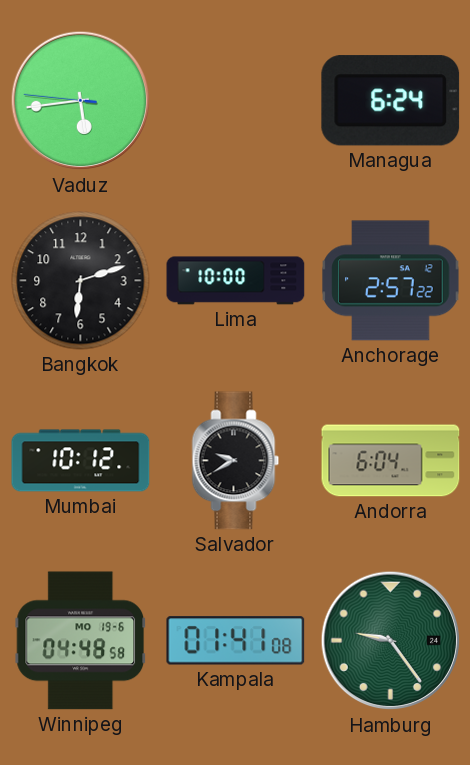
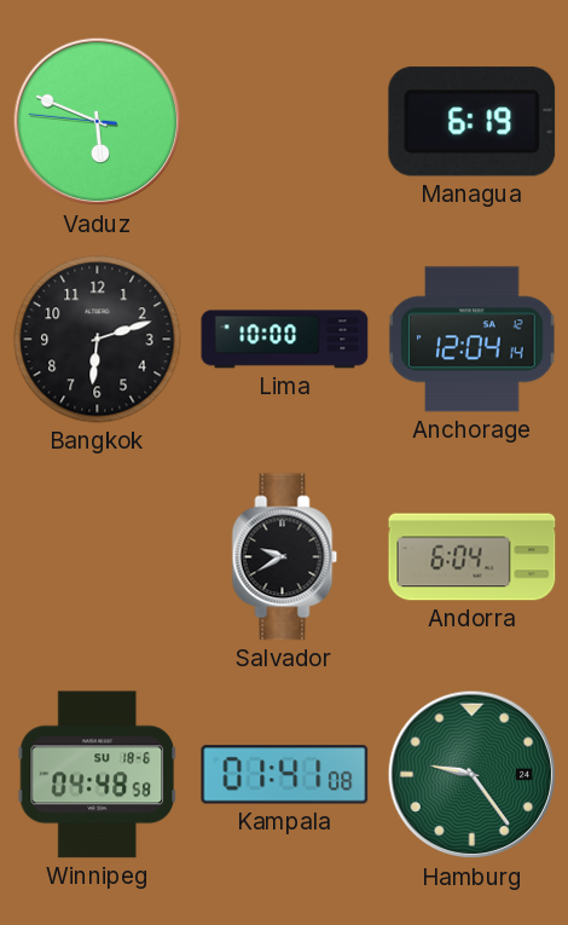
Vaduz: 5:43 -> 5:48
Managua: 6:24 -> 6:19
Anchorage: 2:57 -> 12:04
Mumbai: 10:12 -> none
Winnipeg date: MO 19-6 -> SU 18-6
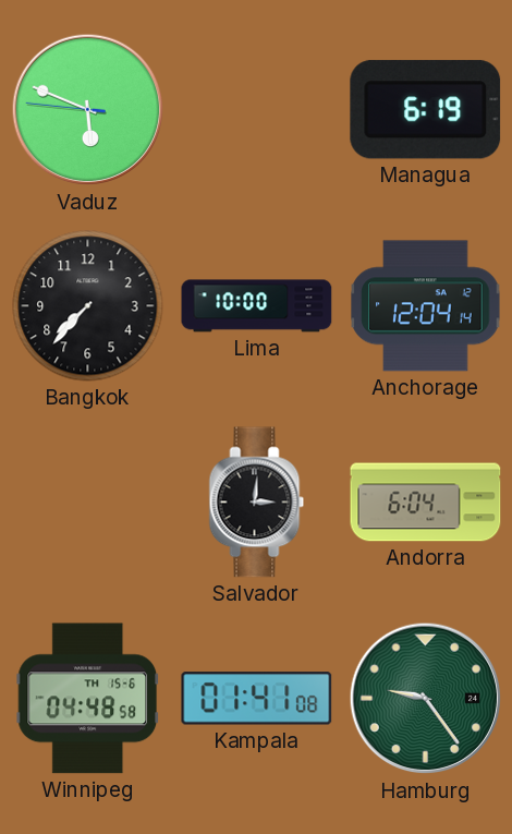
Bangkok: 6:12 -> 7:37
Salvador: 9:40 -> 3:01
Winnipeg date: SU 18-6 -> TH 15-6
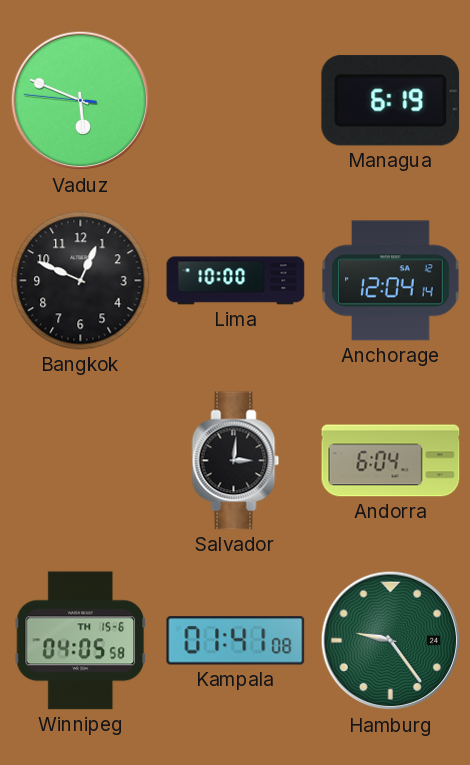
Bangkok: 7:37 -> 12:49
Winnipeg: 04:48 -> 04:05
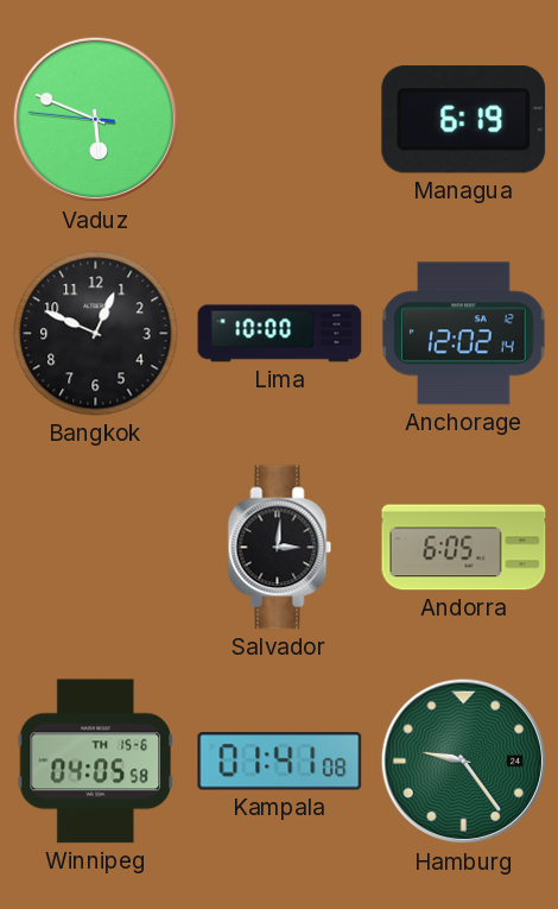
Anchorage: 12:04 -> 12:02
Andorra: 6:04 -> 6:05
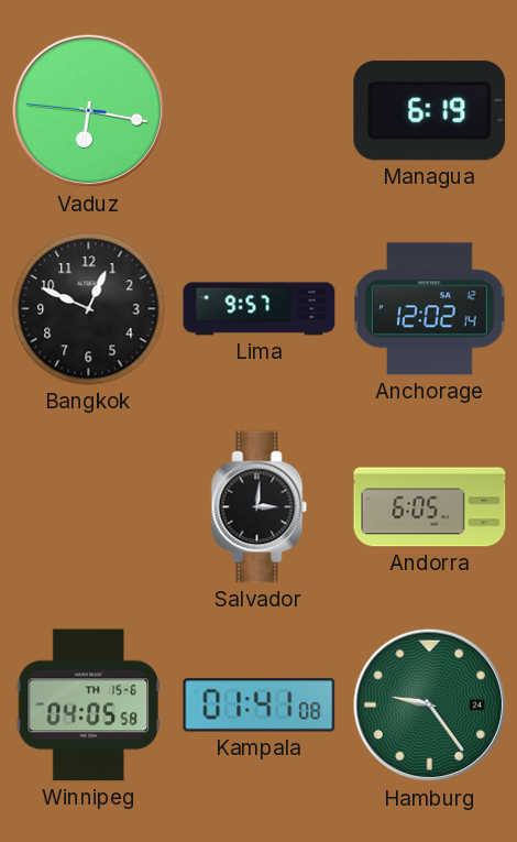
Vaduz: 5:48 -> 6:16
Lima: 10:00 -> 9:57
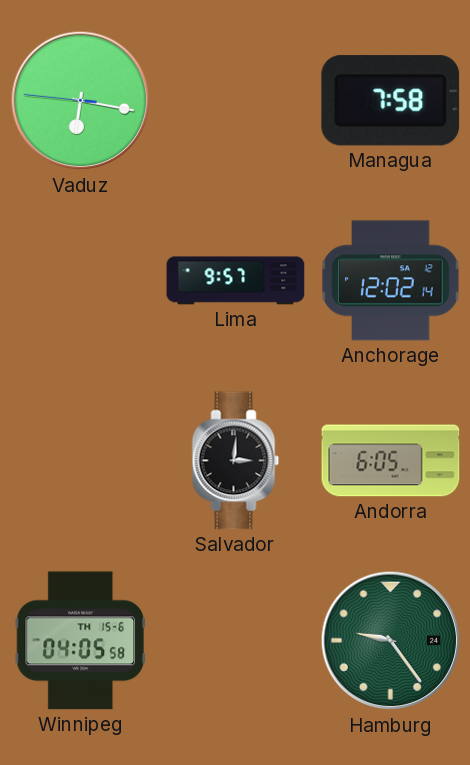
Managua: 6:19 -> 7:58
Bangkok: 12:49 -> none
Kampala: 01:41 -> none
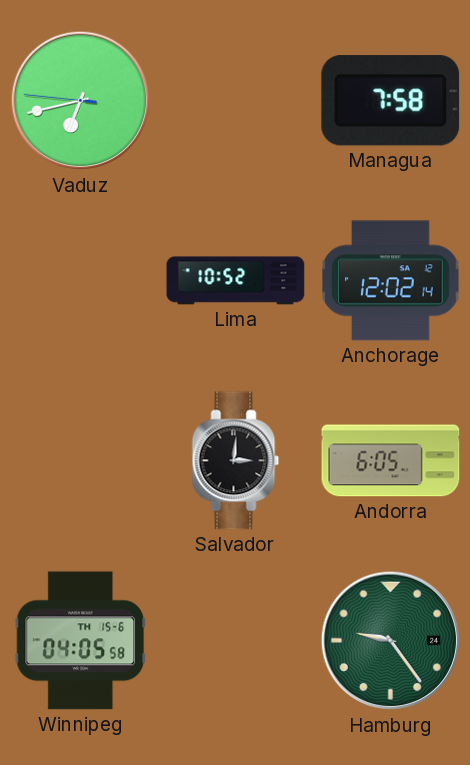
Vaduz: 6:16 -> 6:42
Lima: 9:57 -> 10:52
